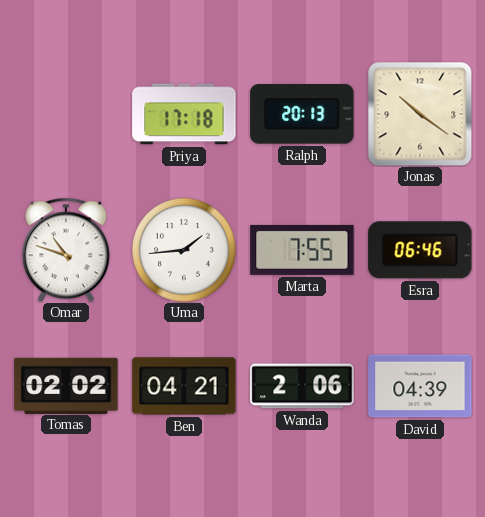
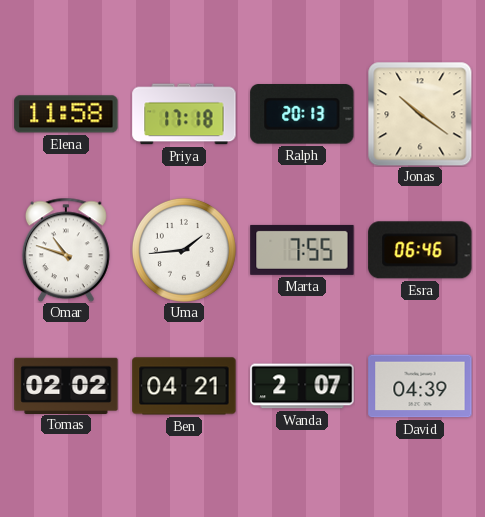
Elena: none -> 11:58
Wanda: 2:06 -> 2:07
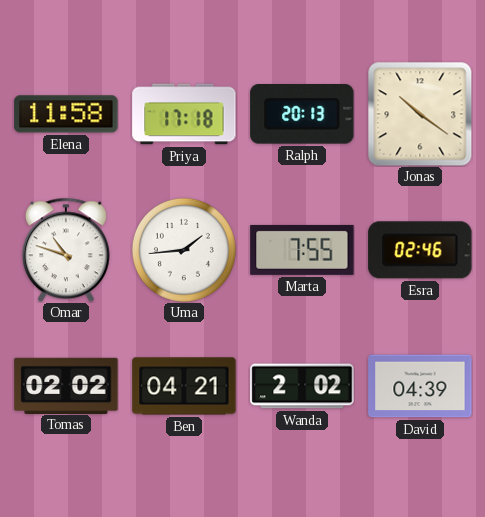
Esra: 06:46 -> 02:46
Wanda: 2:07 -> 2:02
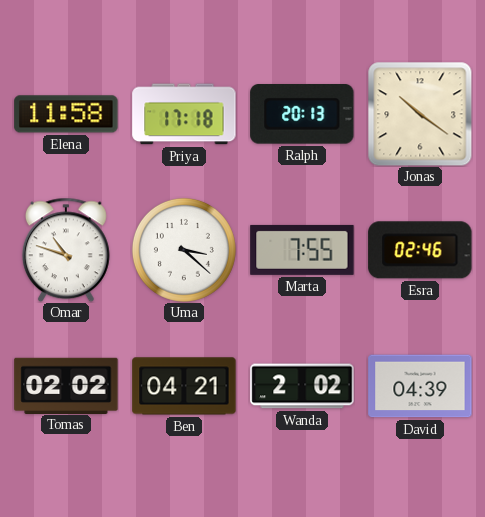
Uma: 1:44 -> 3:22
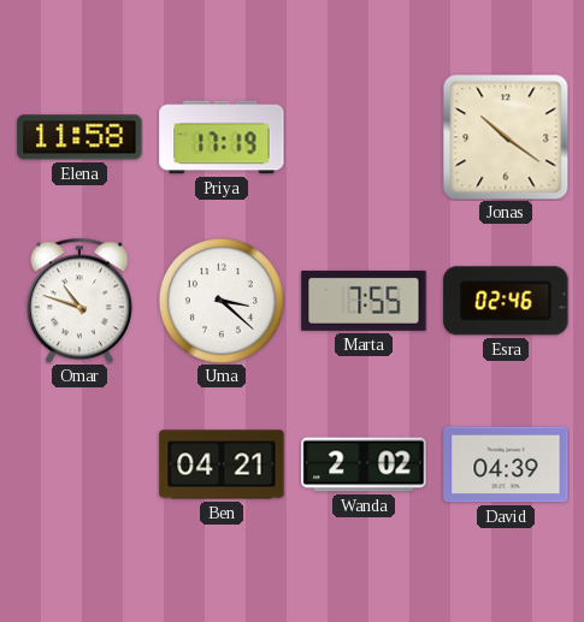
Priya: 17:18 -> 17:19
Ralph: 20:13 -> none
Tomas: 02:02 -> none
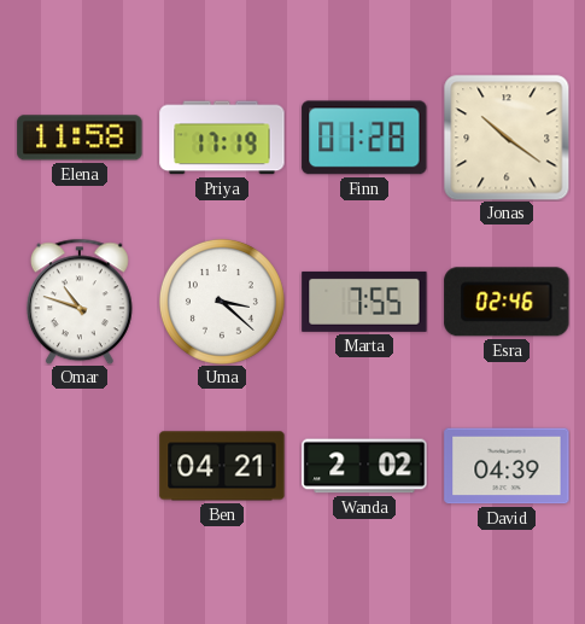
Finn: none -> 01:28
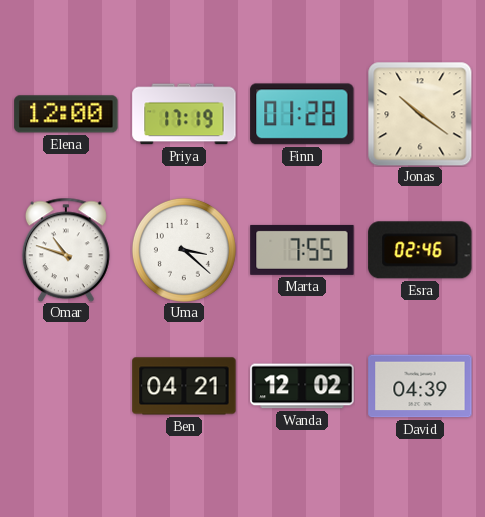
Elena: 11:58 -> 12:00
Wanda: 2:02 -> 12:02
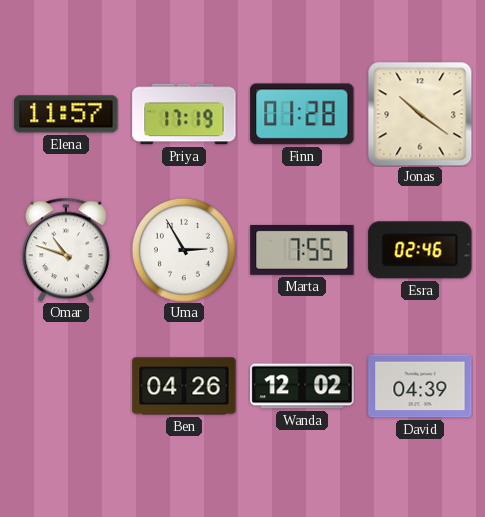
Elena: 12:00 -> 11:57
Uma: 3:22 -> 2:55
Ben: 04:21 -> 04:26
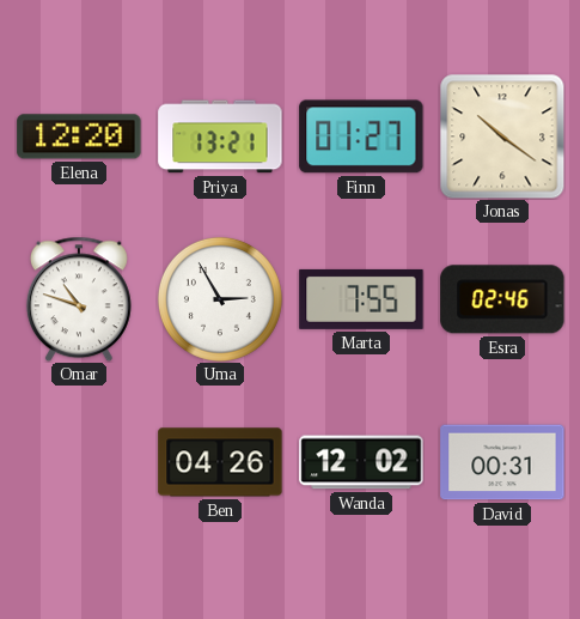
Elena: 11:57 -> 12:20
Priya: 17:19 -> 13:21
Finn: 01:28 -> 01:27
David: 04:39 -> 00:31
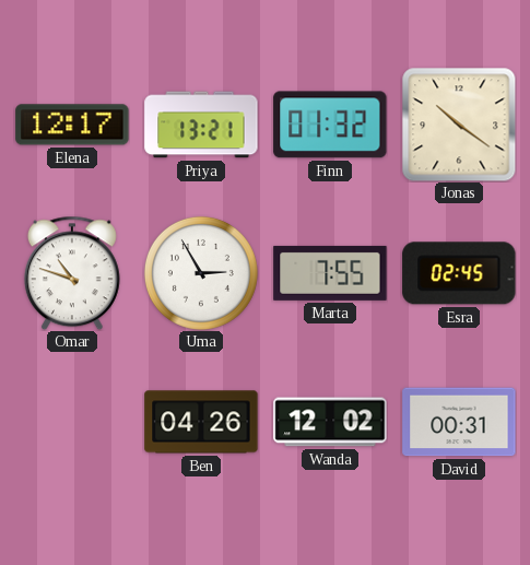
Elena: 12:20 -> 12:17
Finn: 01:27 -> 01:32
Esra: 02:46 -> 02:45
